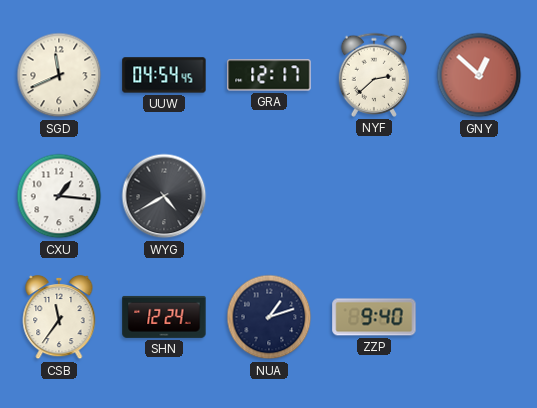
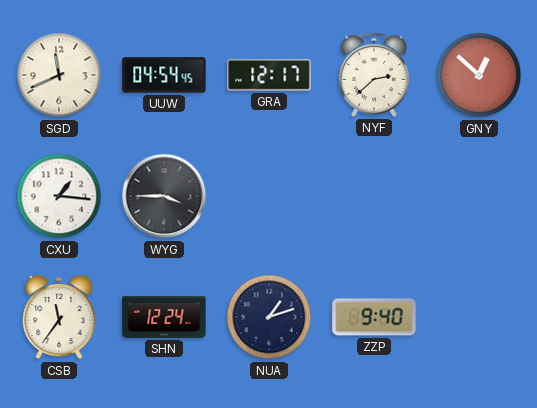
WYG: 4:40 -> 3:45
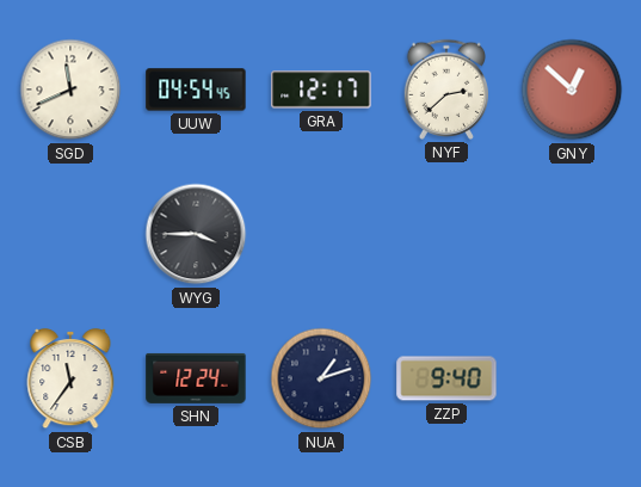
CXU: 1:16 -> none
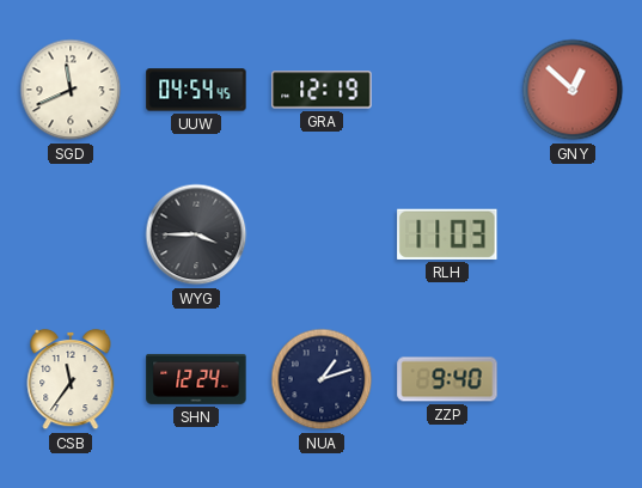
GRA: 12:17 -> 12:19
NYF: 2:38 -> none
RLH: none -> 11:03
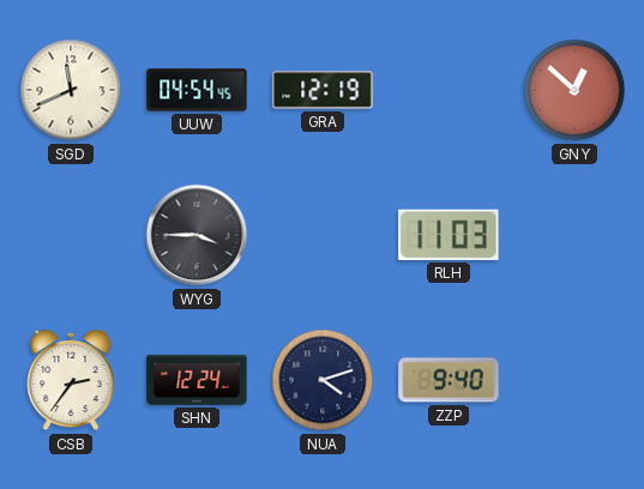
CSB: 11:36 -> 2:36
NUA: 1:12 -> 4:12
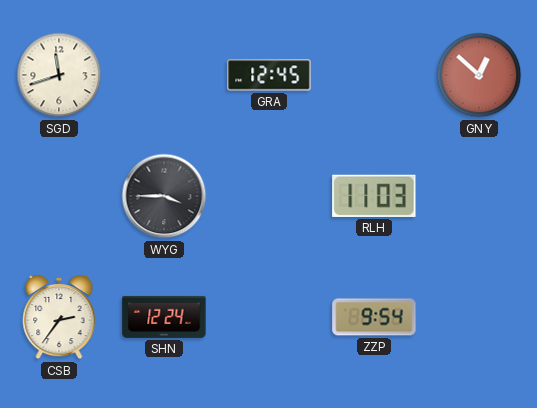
SGD: 11:41 -> 11:42
UUW: 04:54 -> none
GRA: 12:19 -> 12:45
NUA: 4:12 -> none
ZZP: 9:40 -> 9:54
